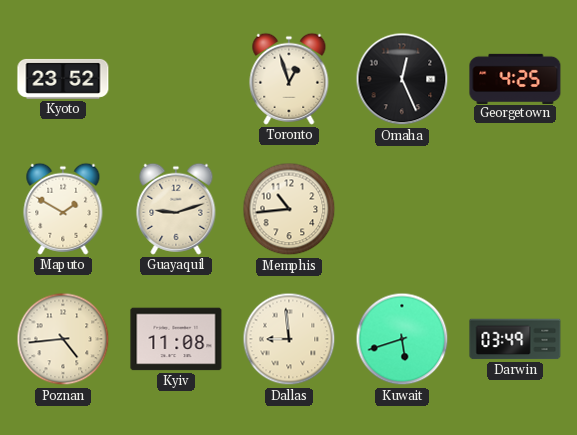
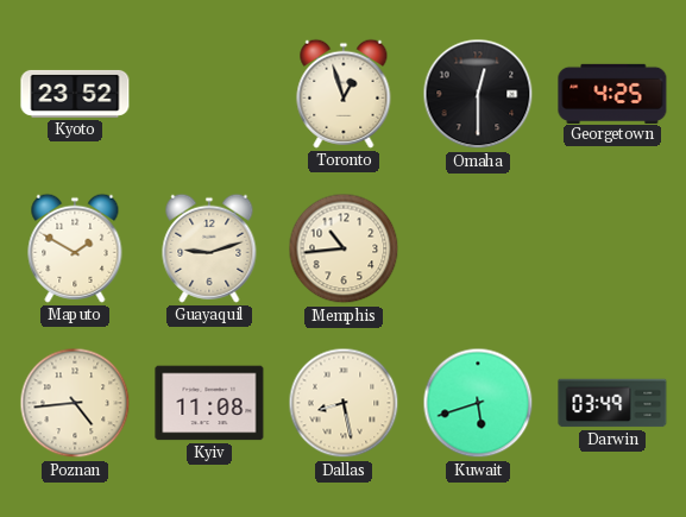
Omaha: 12:26 -> 12:30
Dallas: 8:59 -> 8:28
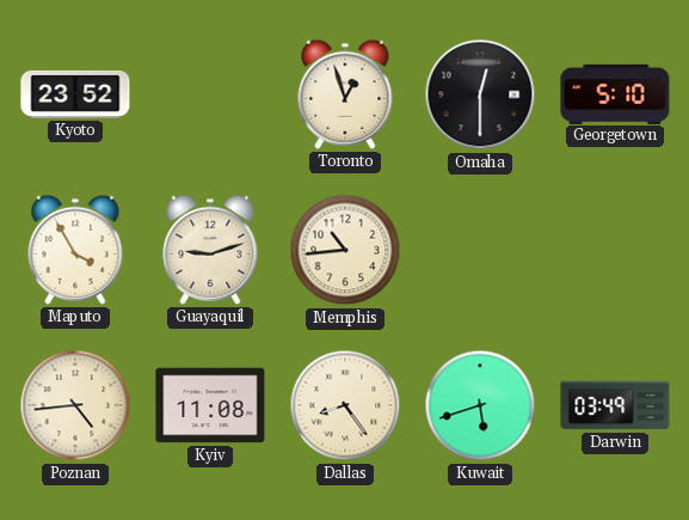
Georgetown: 4:25 -> 5:10
Maputo: 1:50 -> 3:55
Dallas: 8:28 -> 8:24
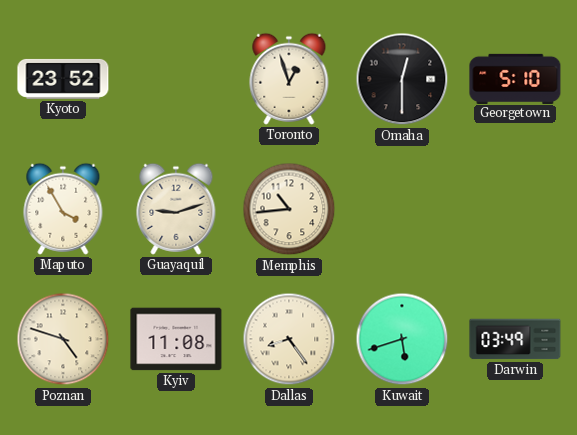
Poznan: 4:44 -> 4:48
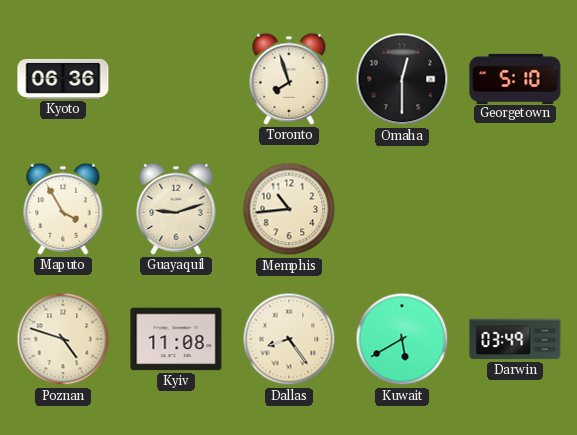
Kyoto: 23:52 -> 06:36
Toronto: 12:57 -> 7:57
Kuwait: 5:42 -> 5:40
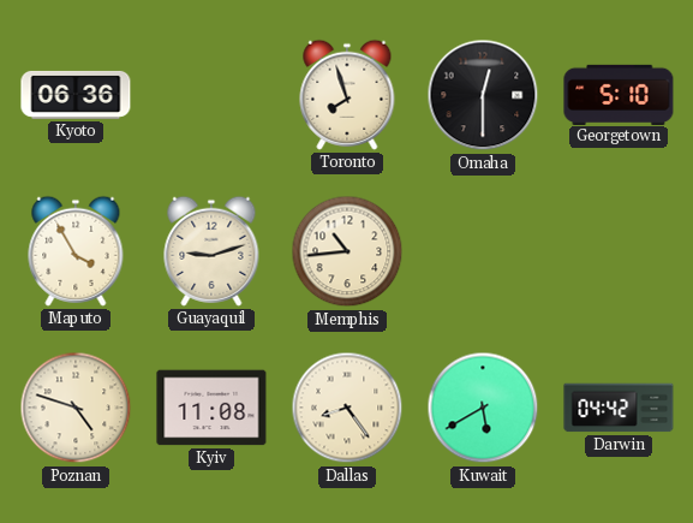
Darwin: 03:49 -> 04:42
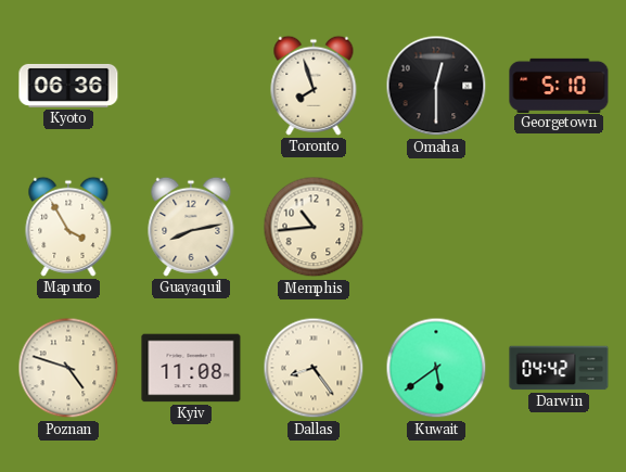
Guayaquil: 9:12 -> 8:13
Kuwait: 5:40 -> 5:39
